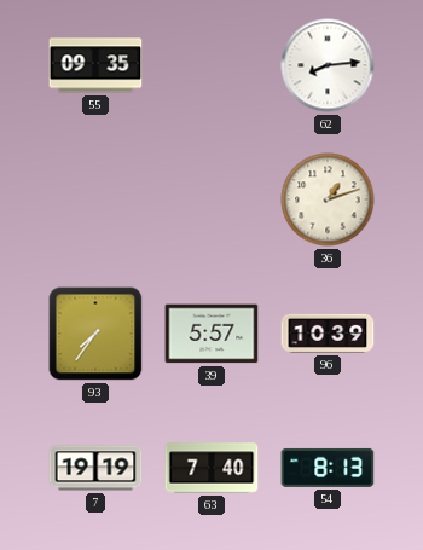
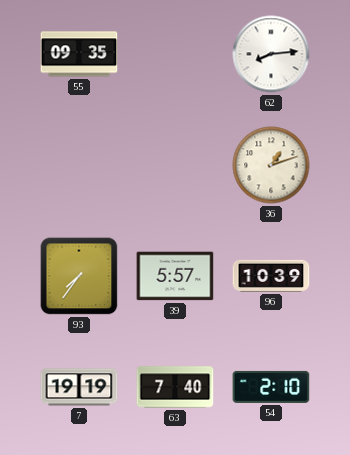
54: 8:13 -> 2:10
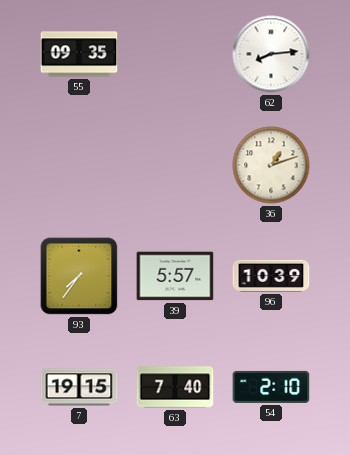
7: 19:19 -> 19:15
